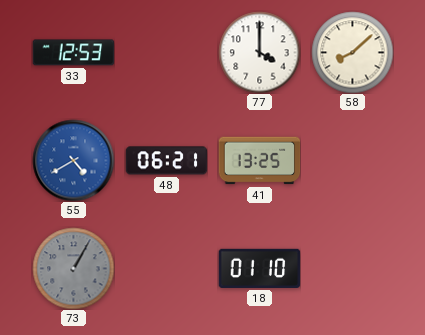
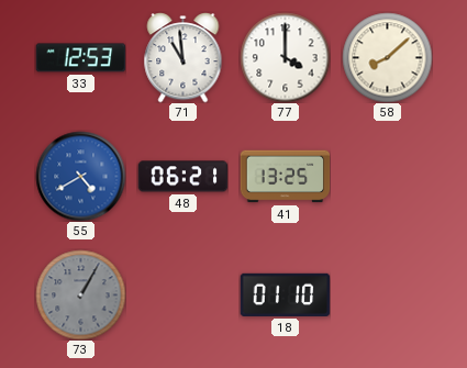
71: none -> 10:59
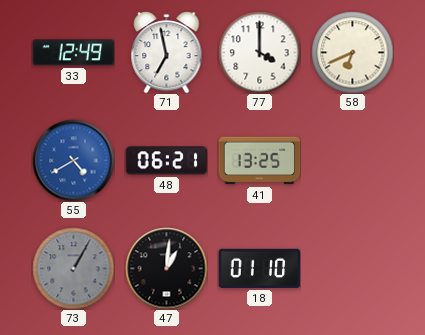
33: 12:53 -> 12:49
71: 10:59 -> 6:58
58: 8:08 -> 6:41
47: none -> 1:01
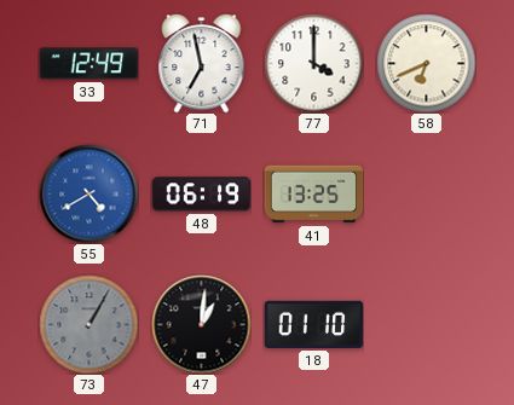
48: 06:21 -> 06:19
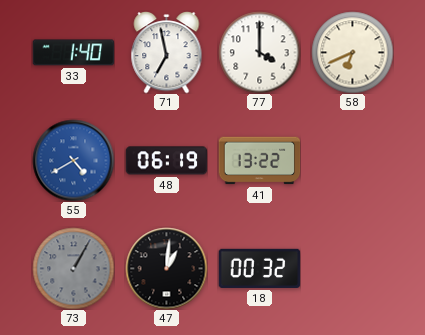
33: 12:49 -> 1:40
41: 13:25 -> 13:22
18: 01:10 -> 00:32
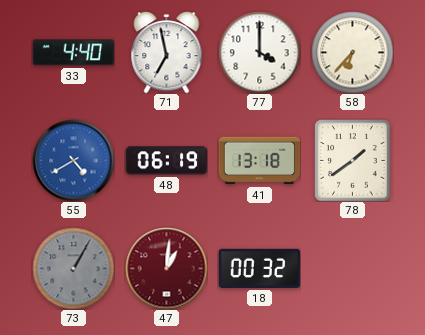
33: 1:40 -> 4:40
58: 6:41 -> 6:37
41: 13:22 -> 13:18
78: none -> 1:39
47 dial: black -> burgundy
